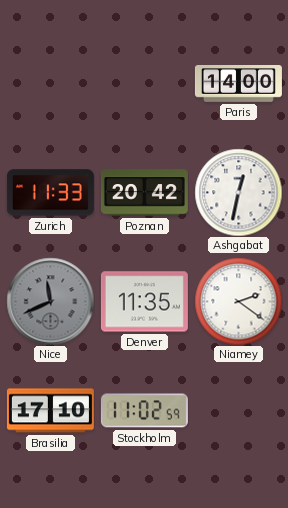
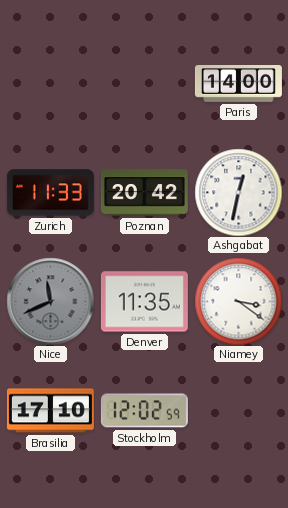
Niamey: 2:21 -> 3:21
Stockholm: 11:02 -> 12:02
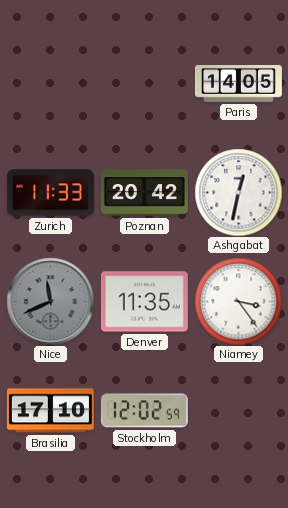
Paris: 14:00 -> 14:05
Niamey: 3:21 -> 3:24
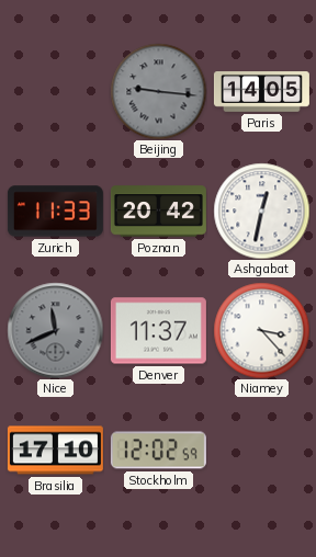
Beijing: none -> 9:16
Denver: 11:35 -> 11:37
Niamey: 3:24 -> 3:23
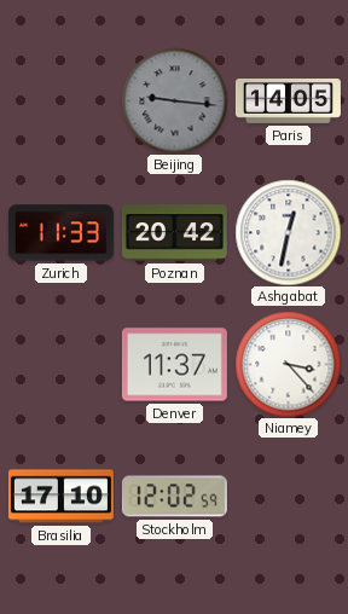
Nice: 11:41 -> none
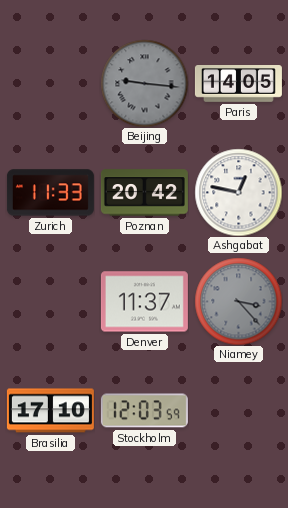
Ashgabat: 12:32 -> 12:47
Niamey dial: white -> grey
Stockholm: 12:02 -> 12:03
